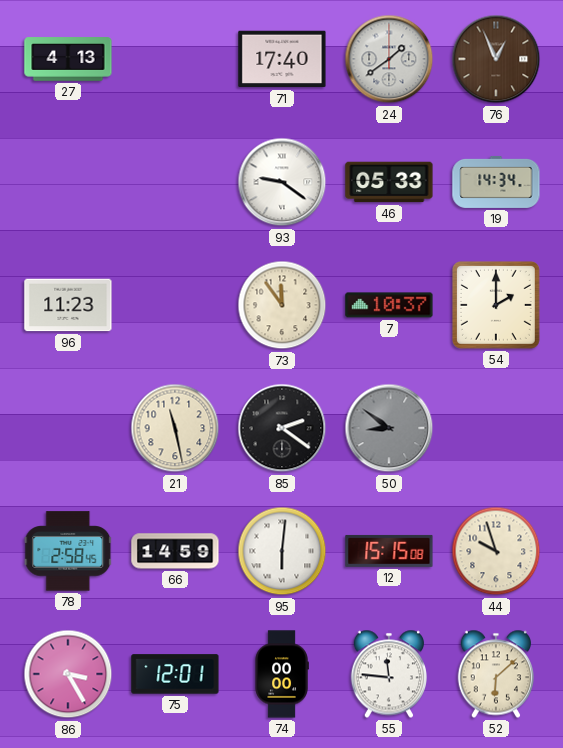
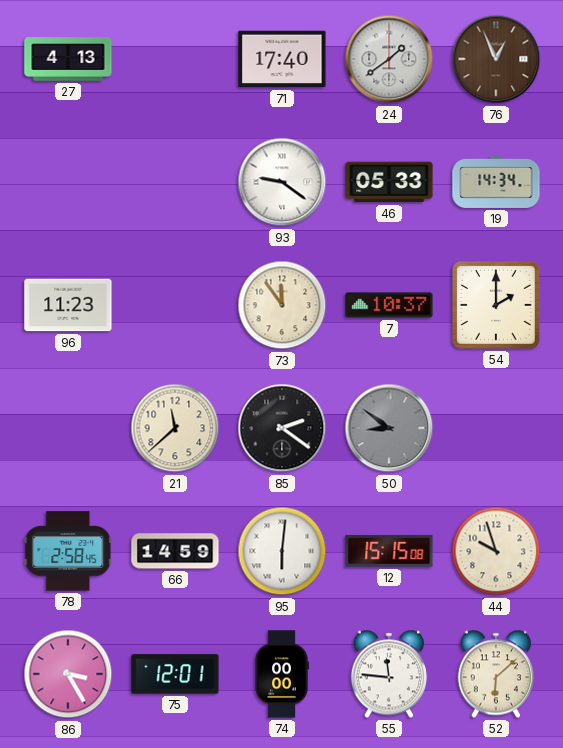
21: 11:28 -> 11:38
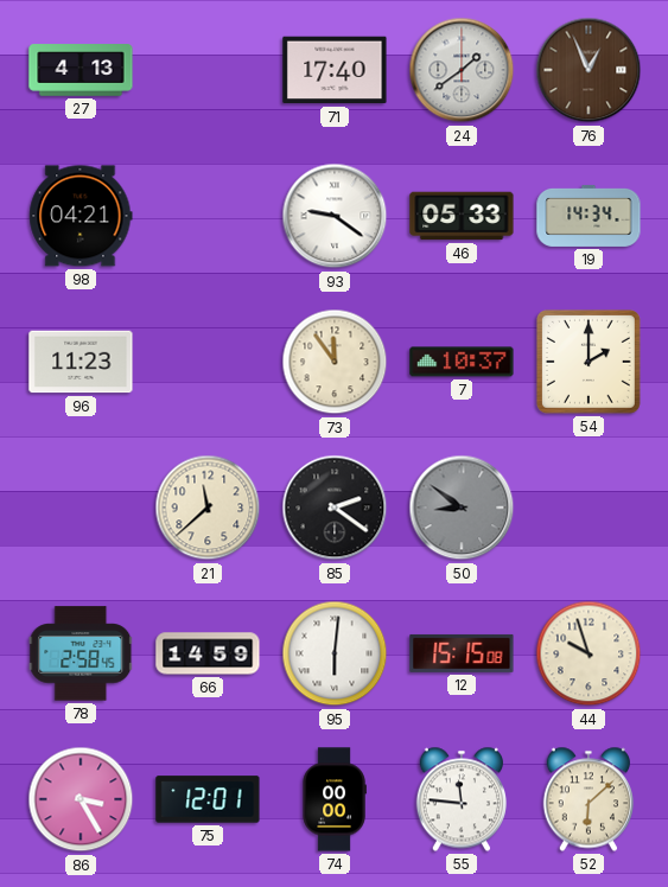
98: none -> 04:21
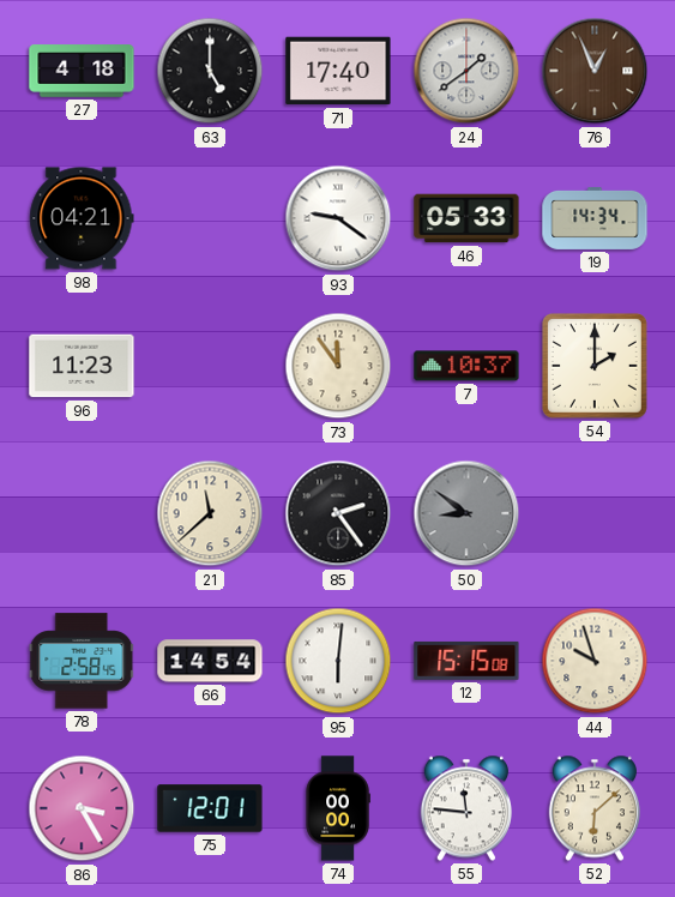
27: 4:13 -> 4:18
63: none -> 5:00
85: 2:21 -> 2:24
66: 14:59 -> 14:54
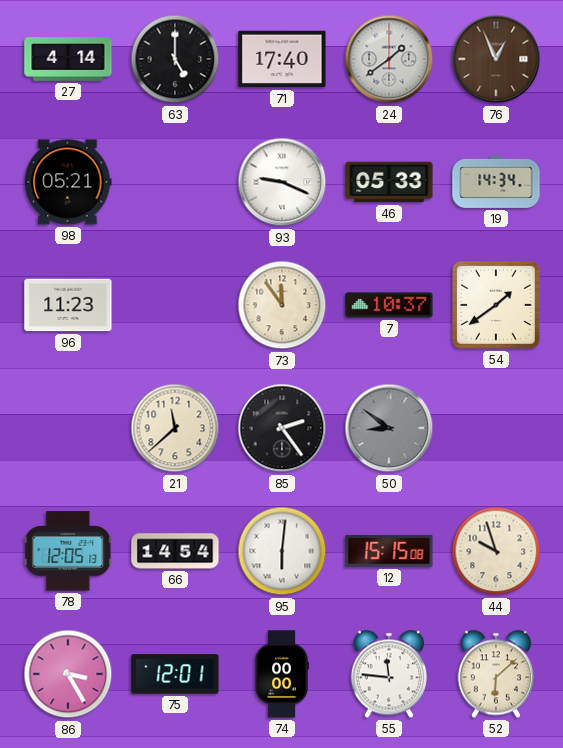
27: 4:18 -> 4:14
98: 04:21 -> 05:21
93: 9:21 -> 9:19
54: 2:00 -> 1:39
78: 2:58 -> 12:05
